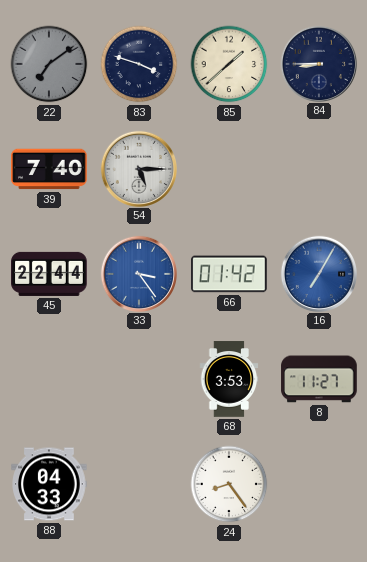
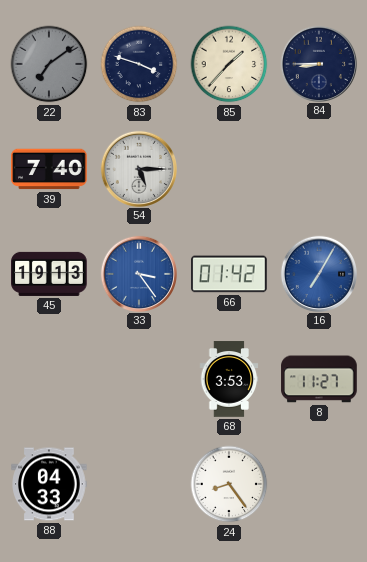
85: 1:38 -> 1:37
45: 22:44 -> 19:13
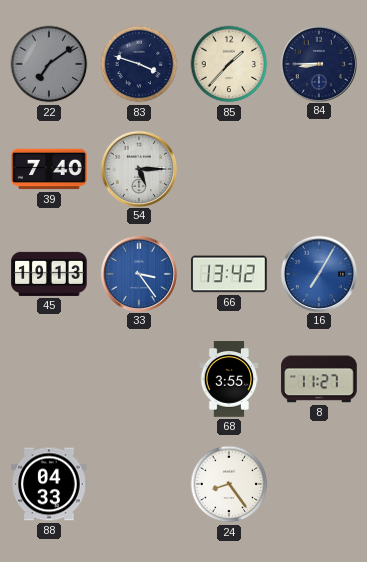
66: 01:42 -> 13:42
68: 3:53 -> 3:55
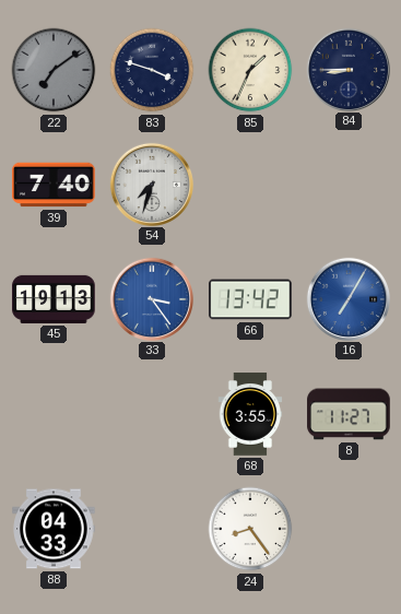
85: 1:37 -> 1:34
54: 5:15 -> 7:33
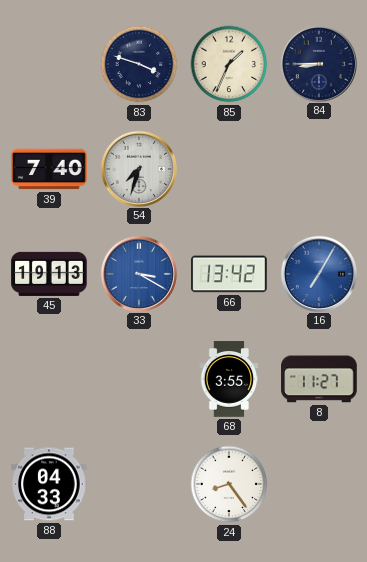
22: 7:09 -> none
33: 3:24 -> 3:20
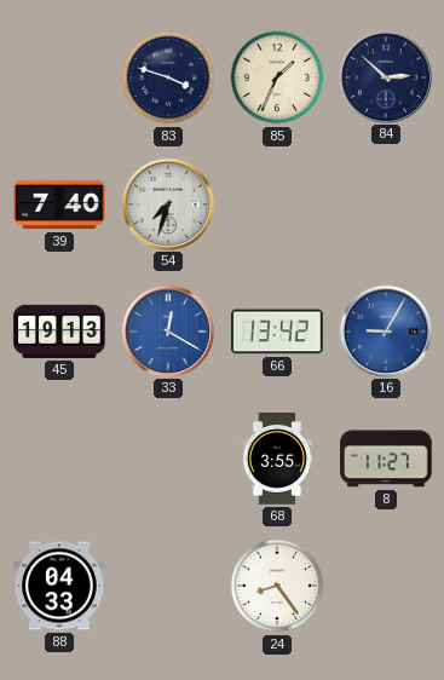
84: 8:45 -> 2:52
33: 3:20 -> 12:20
16: 7:05 -> 9:05
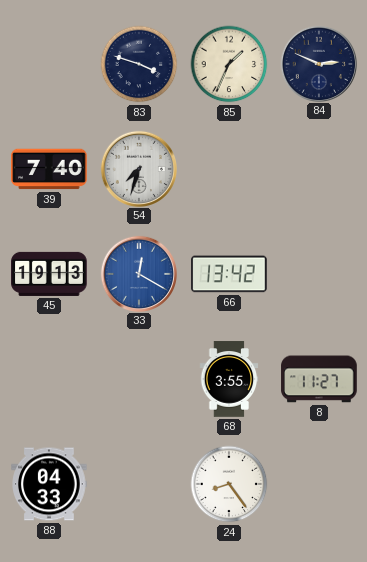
84: 2:52 -> 2:49
16: 9:05 -> none
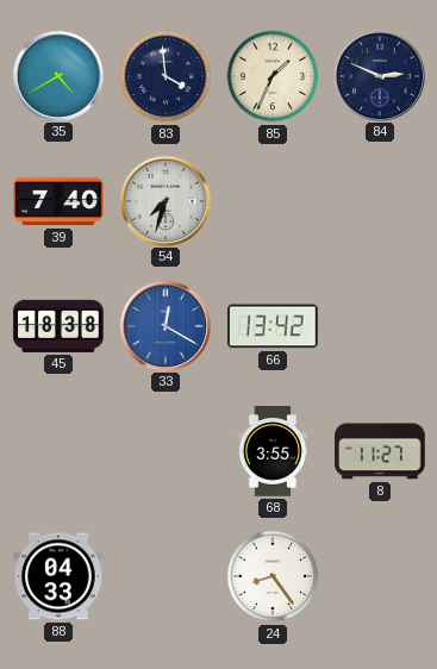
35: none -> 4:40
83: 3:48 -> 3:59
45: 19:13 -> 18:38
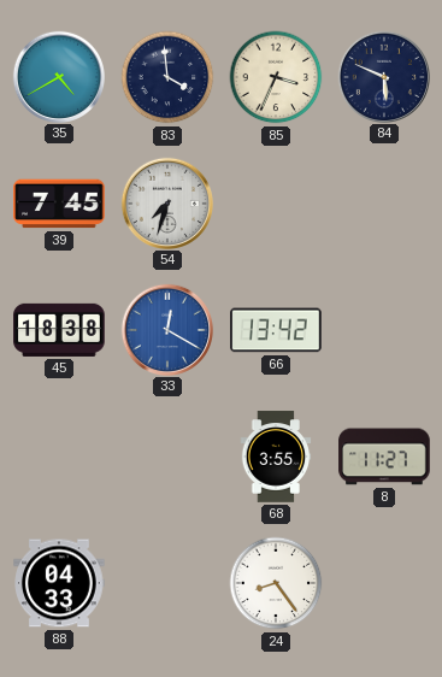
85: 1:34 -> 3:34
84: 2:49 -> 5:49
39: 7:40 -> 7:45
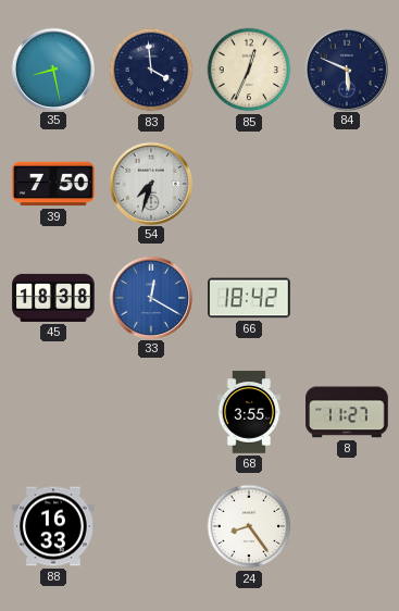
35: 4:40 -> 8:28
85: 3:34 -> 12:34
39: 7:45 -> 7:50
66: 13:42 -> 18:42
88: 04:33 -> 16:33
